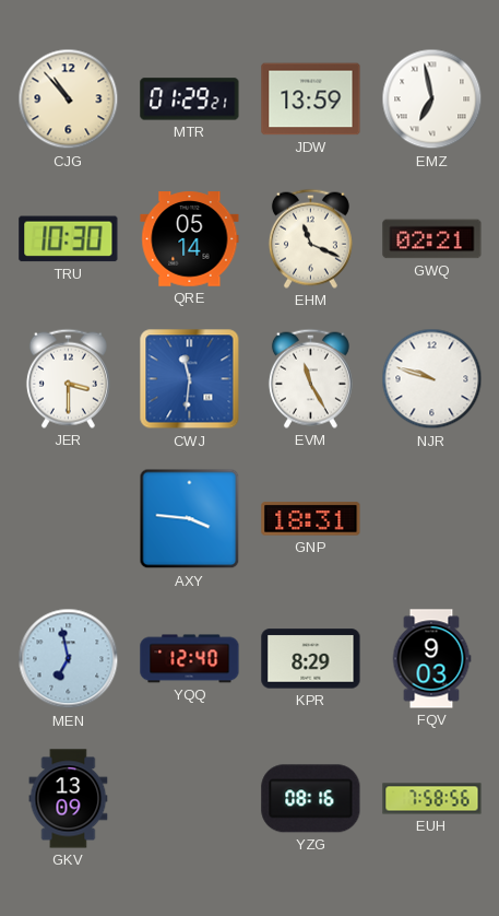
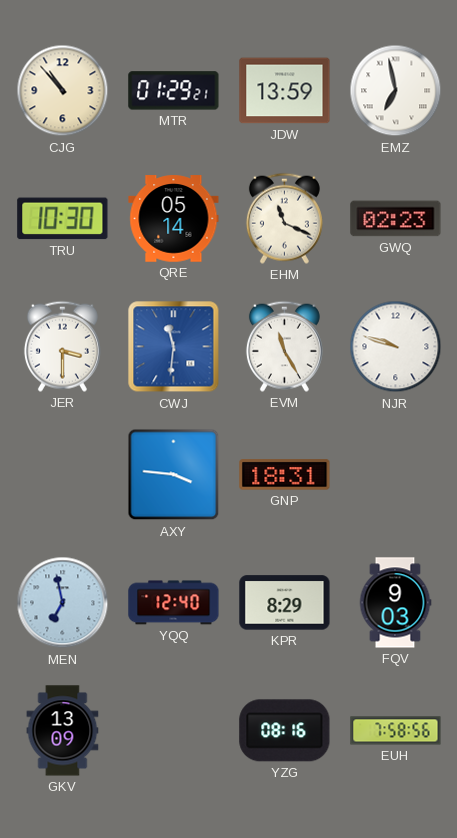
GWQ: 02:21 -> 02:23
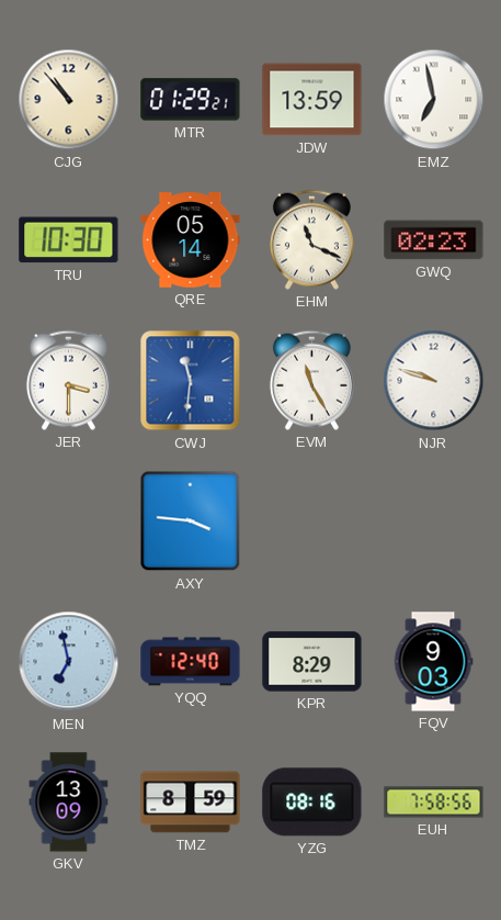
GNP: 18:31 -> none
TMZ: none -> 8:59
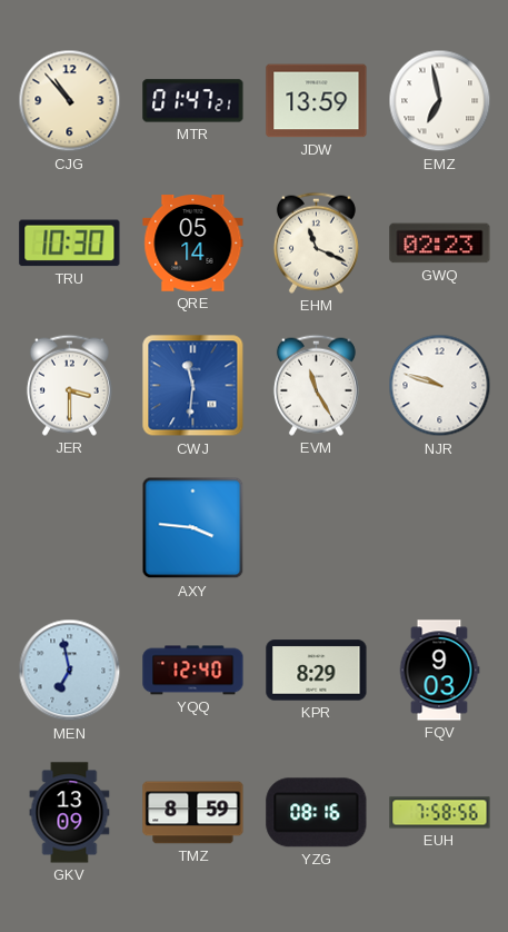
MTR: 01:29 -> 01:47
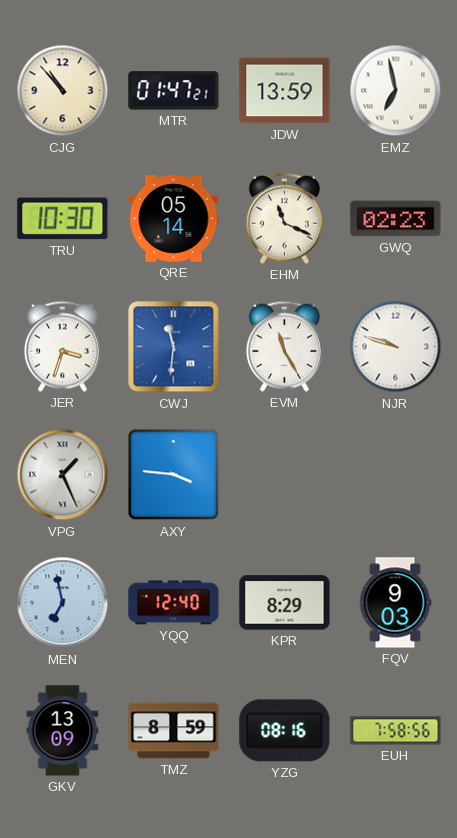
JER: 3:30 -> 3:33
VPG: none -> 1:26
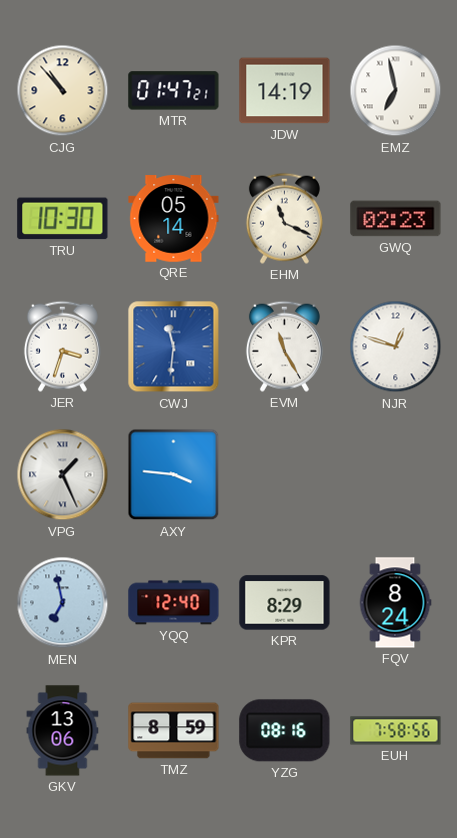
JDW: 13:59 -> 14:19
NJR: 9:48 -> 12:48
FQV: 9:03 -> 8:24
GKV: 13:09 -> 13:06
